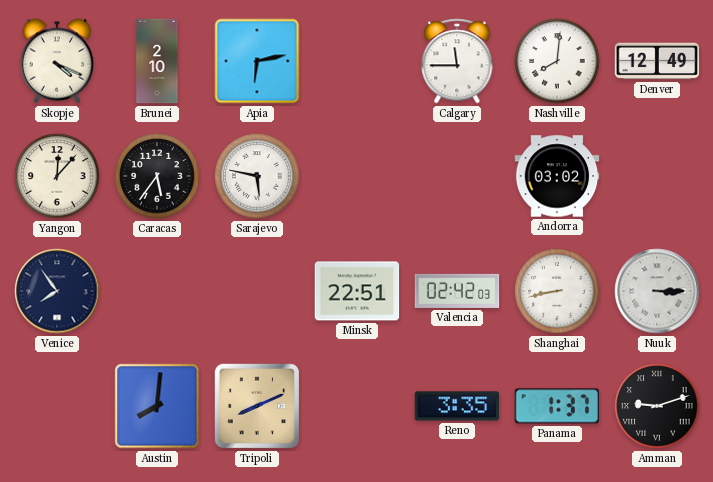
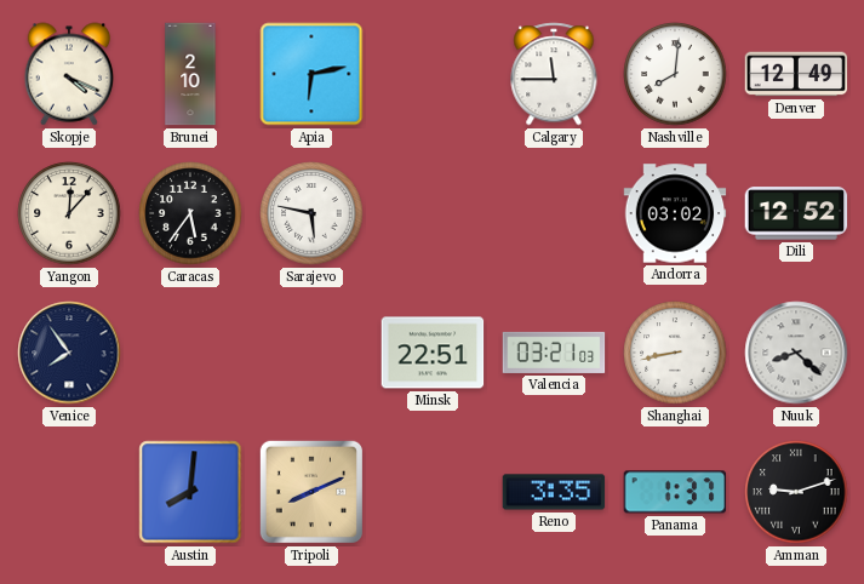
Dili: none -> 12:52
Valencia: 02:42 -> 03:21
Nuuk: 3:15 -> 8:22
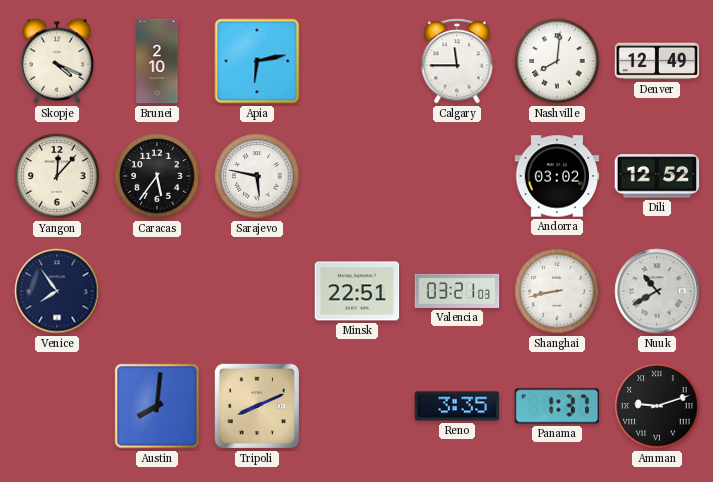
Nuuk: 8:22 -> 10:40
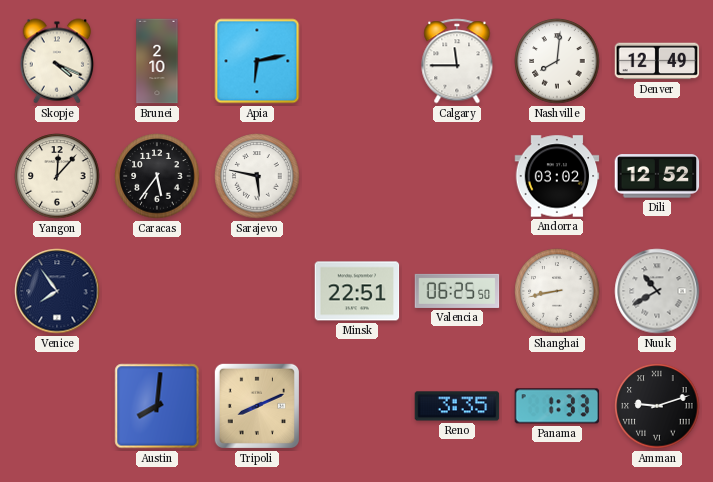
Valencia: 03:21 -> 06:25
Panama: 1:37 -> 1:33
